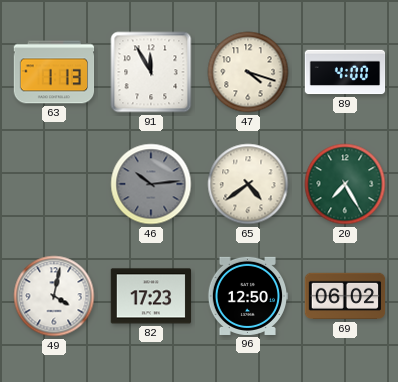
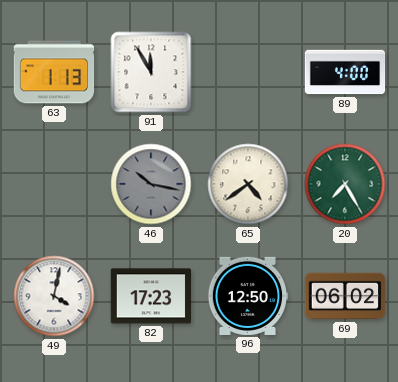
47: 4:18 -> none
46: 10:14 -> 10:17
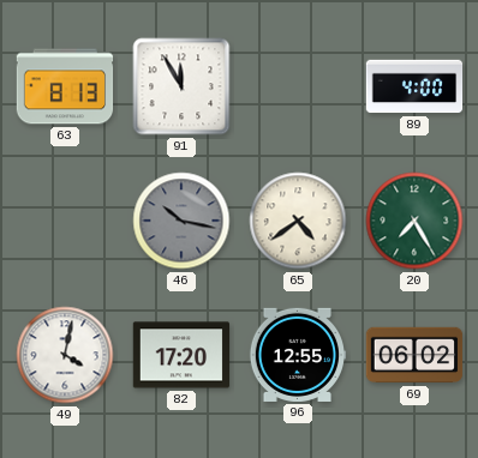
63: 1:13 -> 8:13
82: 17:23 -> 17:20
96: 12:50 -> 12:55
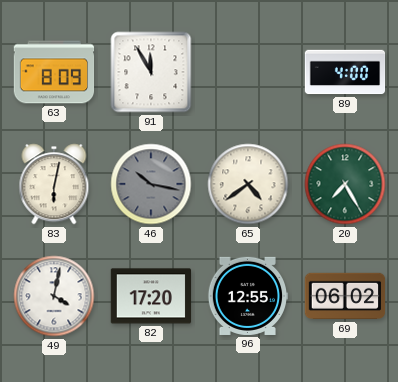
63: 8:13 -> 8:09
83: none -> 6:02
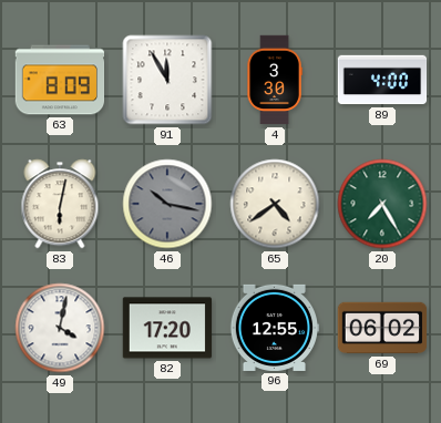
4: none -> 3:30
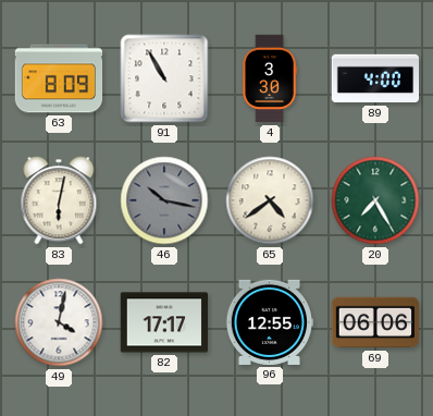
91: 11:55 -> 10:55
82: 17:20 -> 17:17
69: 06:02 -> 06:06
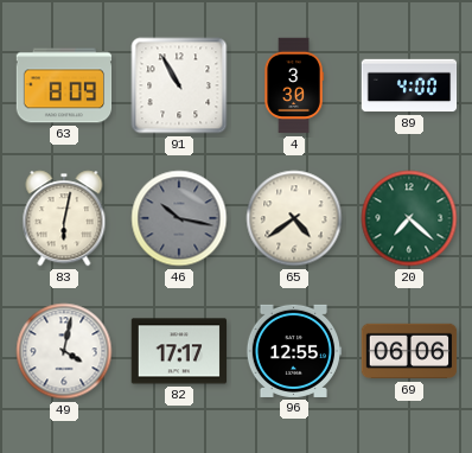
20: 7:25 -> 7:22
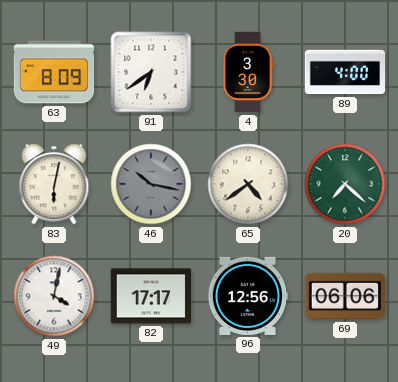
91: 10:55 -> 6:39
96: 12:55 -> 12:56
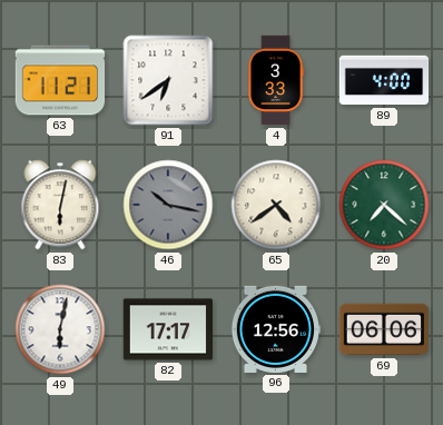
63: 8:09 -> 11:21
4: 3:30 -> 3:33
49: 4:02 -> 6:02
